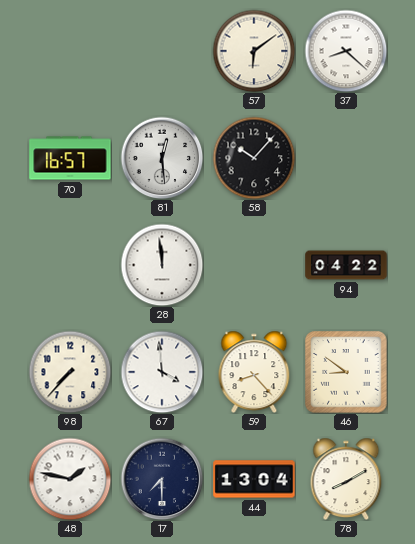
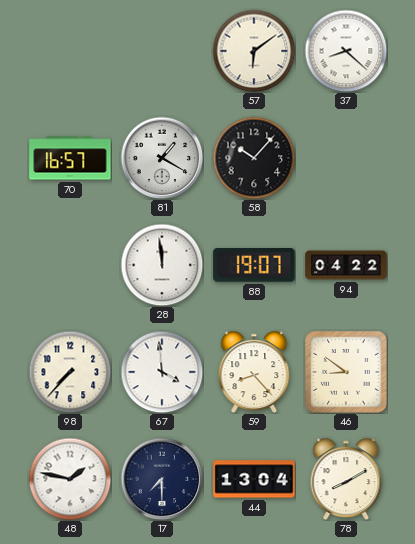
81: 12:29 -> 1:20
88: none -> 19:07
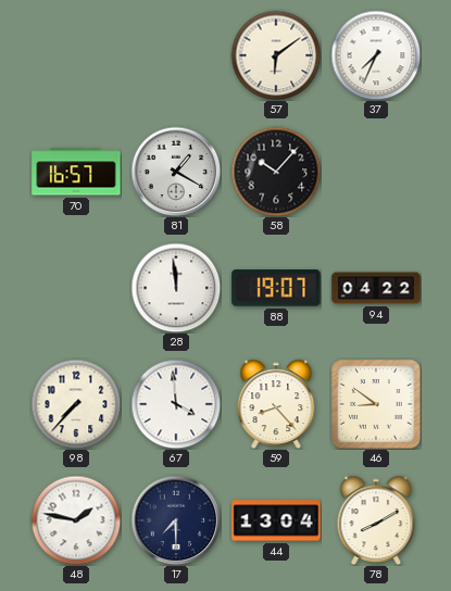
37: 8:22 -> 7:34
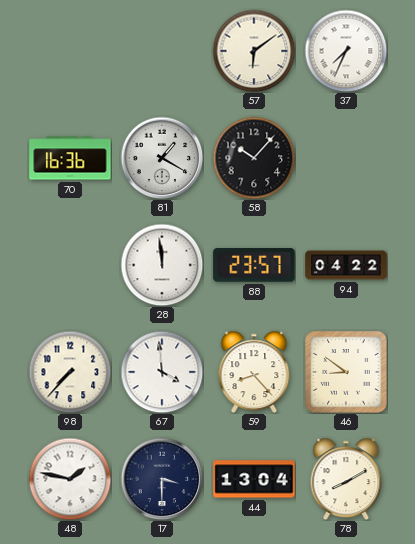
70: 16:57 -> 16:36
88: 19:07 -> 23:57
17: 7:30 -> 3:30
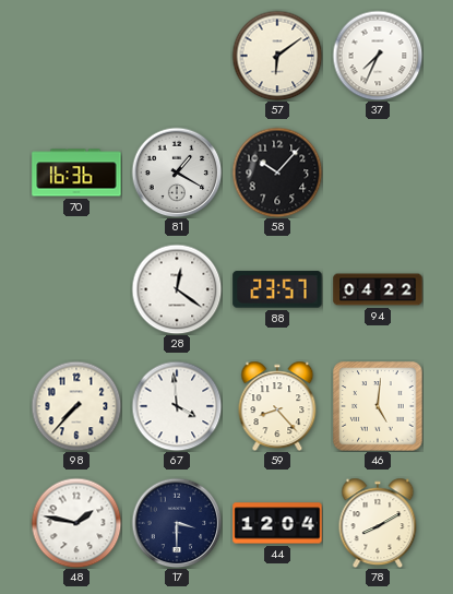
28: 11:59 -> 12:21
46: 8:51 -> 5:01
44: 13:04 -> 12:04
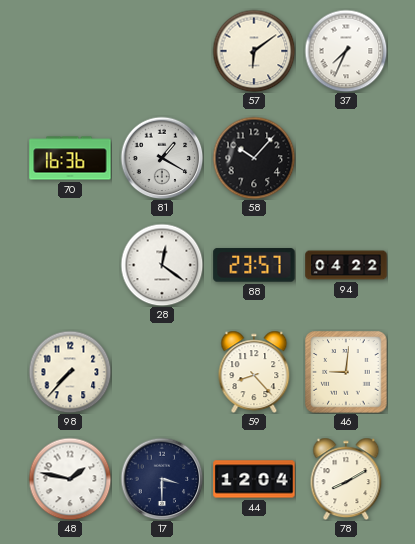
67: 3:59 -> none
46: 5:01 -> 9:01
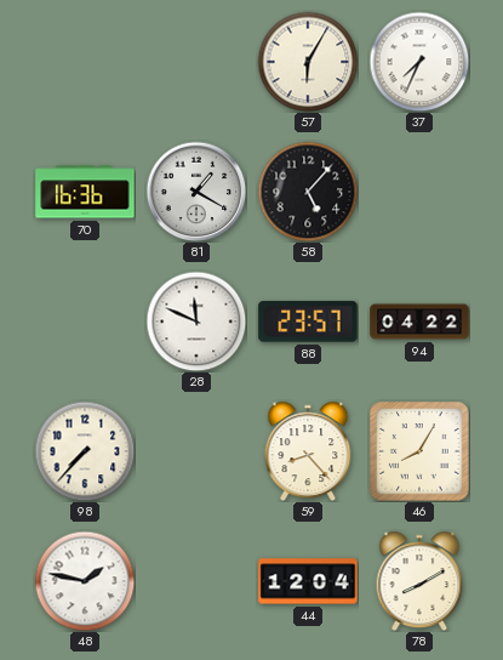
57: 6:09 -> 6:05
58: 10:07 -> 5:07
28: 12:21 -> 11:49
46: 9:01 -> 8:05
17: 3:30 -> none
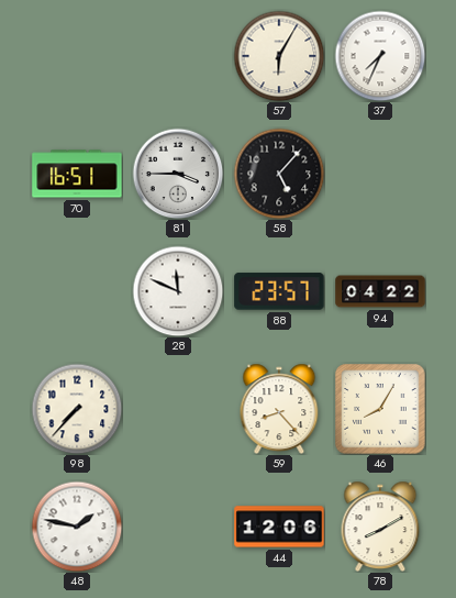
70: 16:36 -> 16:51
81: 1:20 -> 3:45
44: 12:04 -> 12:06
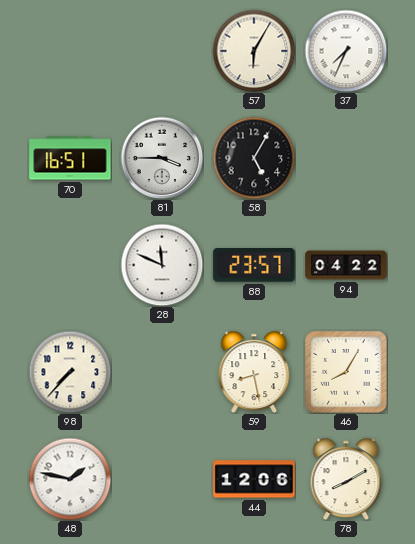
58: 5:07 -> 5:05
59: 8:23 -> 8:28
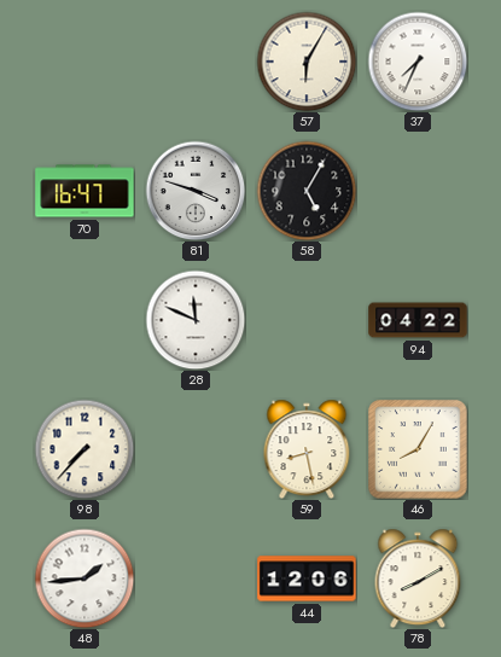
70: 16:51 -> 16:47
81: 3:45 -> 3:48
88: 23:57 -> none
48: 1:47 -> 1:44
